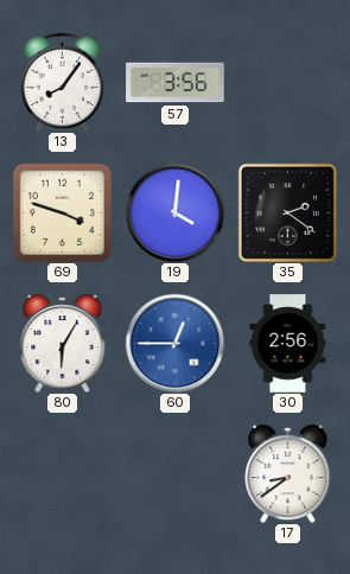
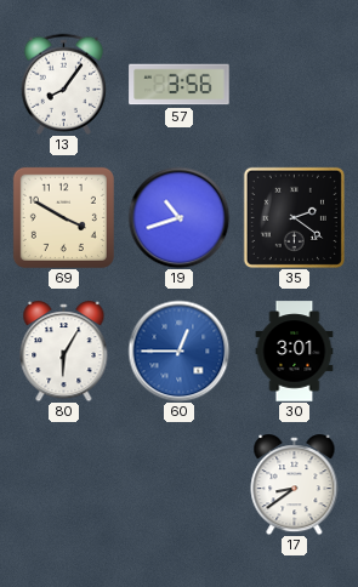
69: 3:48 -> 3:50
19: 4:01 -> 10:42
30: 2:56 -> 3:01
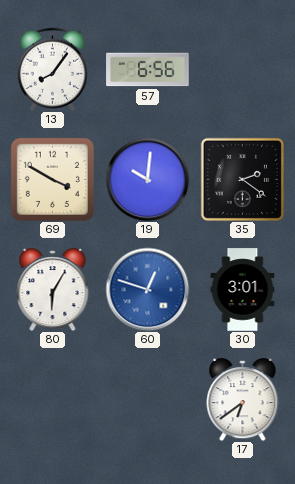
57: 3:56 -> 6:56
19: 10:42 -> 10:01
60: 12:45 -> 12:48
17: 8:39 -> 6:39
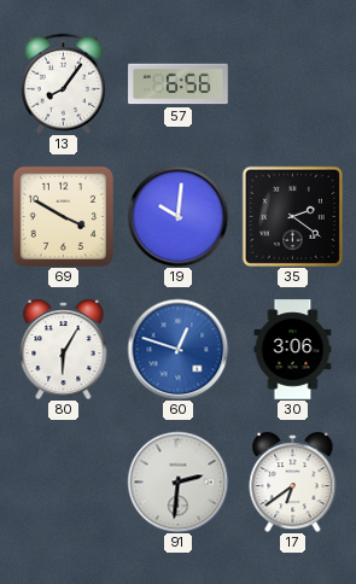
30: 3:01 -> 3:06
91: none -> 2:31
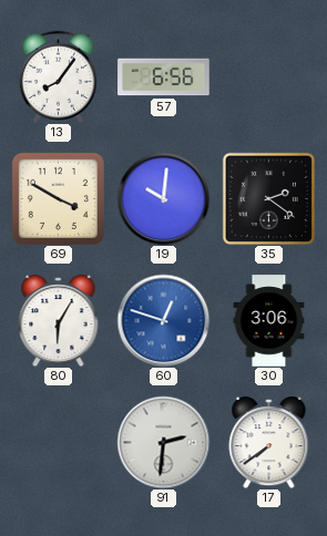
17: 6:39 -> 7:39
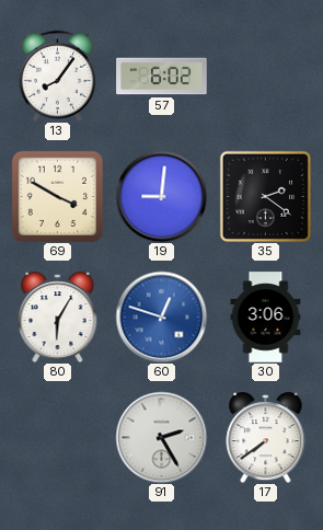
57: 6:56 -> 6:02
19: 10:01 -> 9:01
91: 2:31 -> 2:25
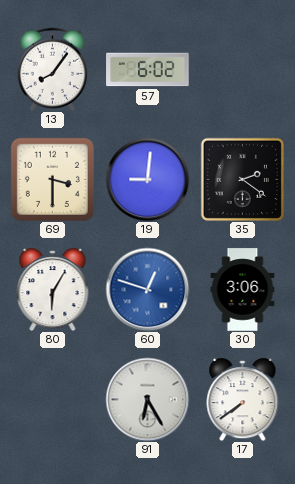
69: 3:50 -> 3:30
91: 2:25 -> 6:25
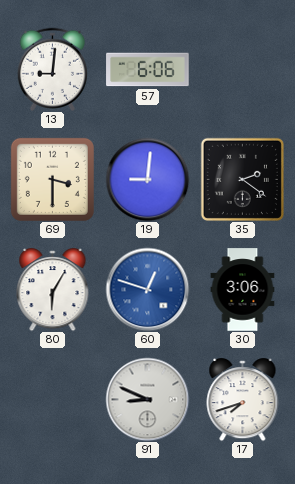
13: 8:06 -> 9:01
57: 6:02 -> 6:06
91: 6:25 -> 8:49
17: 7:39 -> 7:42
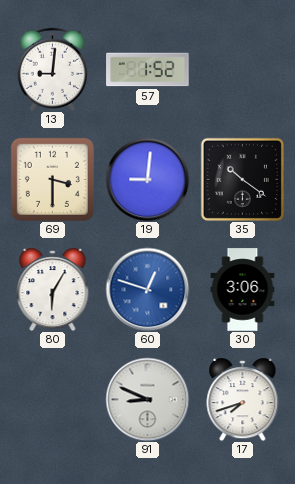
57: 6:06 -> 1:52
35: 2:21 -> 10:21
